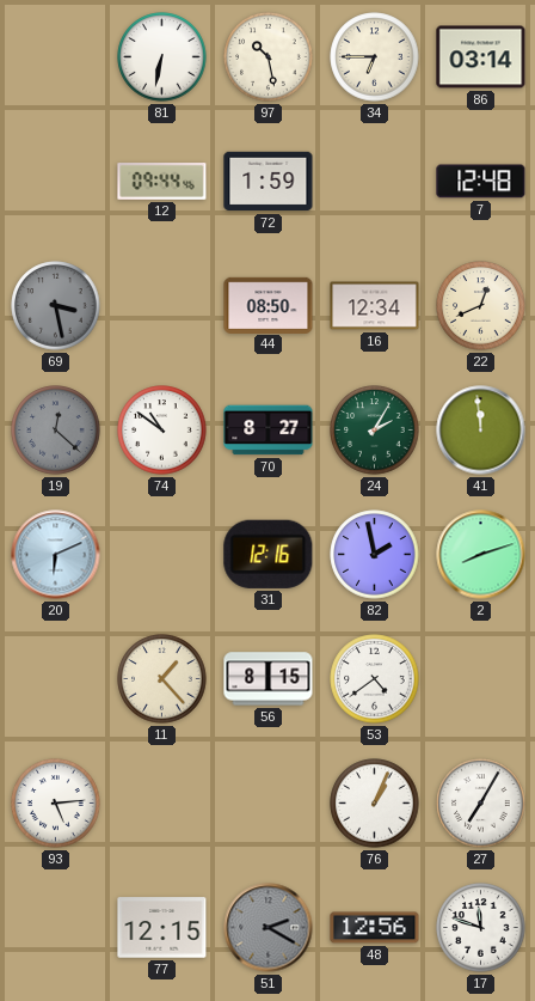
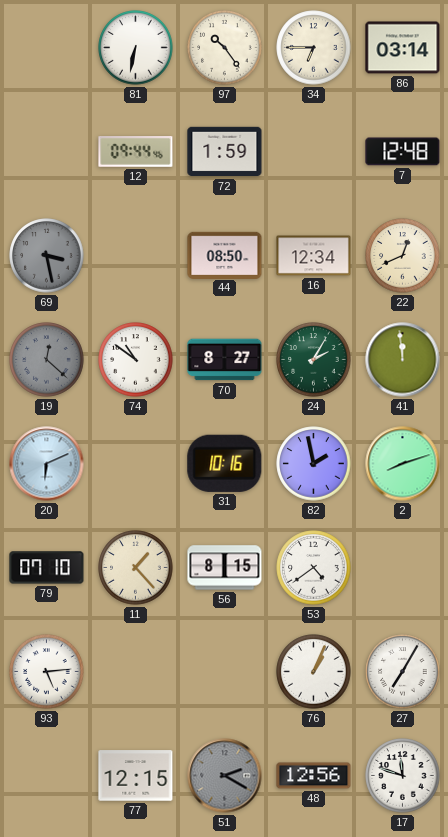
97: 10:28 -> 10:24
31: 12:16 -> 10:16
79: none -> 07:10
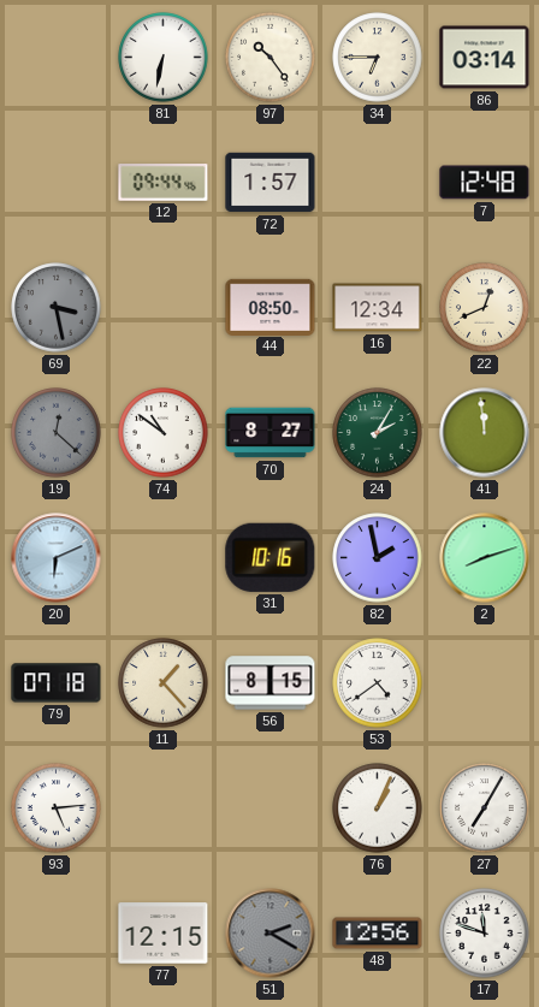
72: 1:59 -> 1:57
79: 07:10 -> 07:18
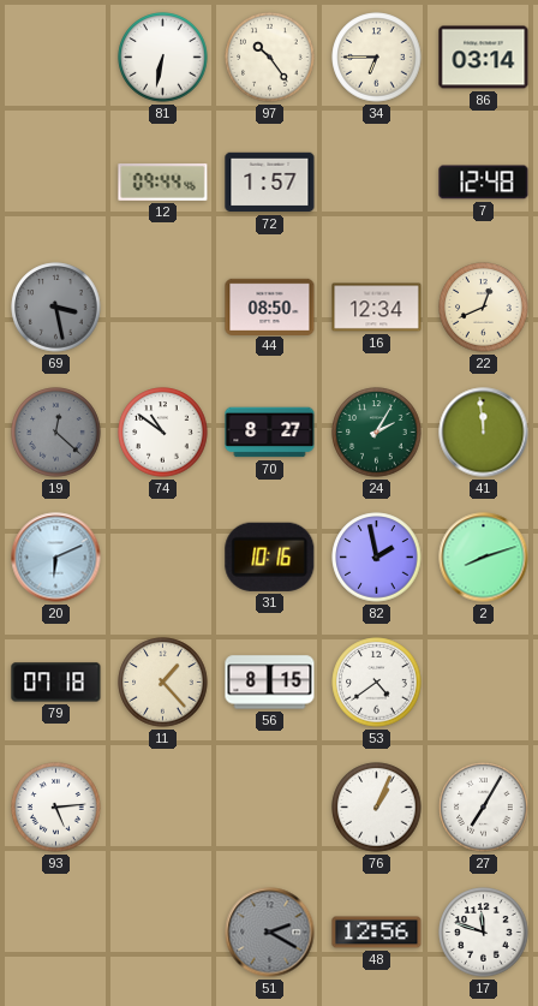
77: 12:15 -> none
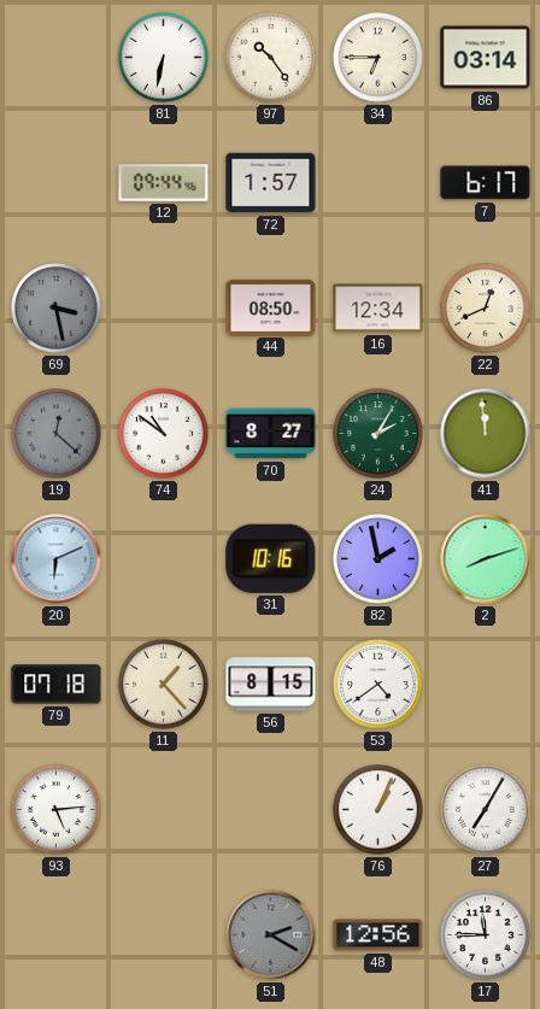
7: 12:48 -> 6:17
17: 11:48 -> 11:45
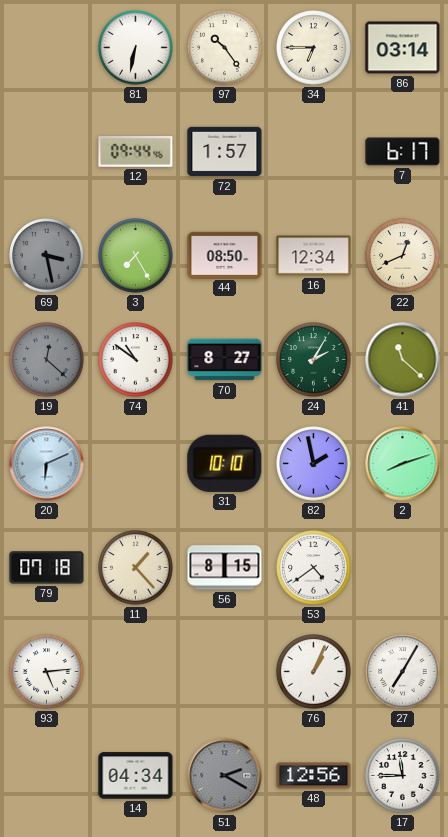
3: none -> 7:25
41: 11:59 -> 11:22
31: 10:16 -> 10:10
14: none -> 04:34
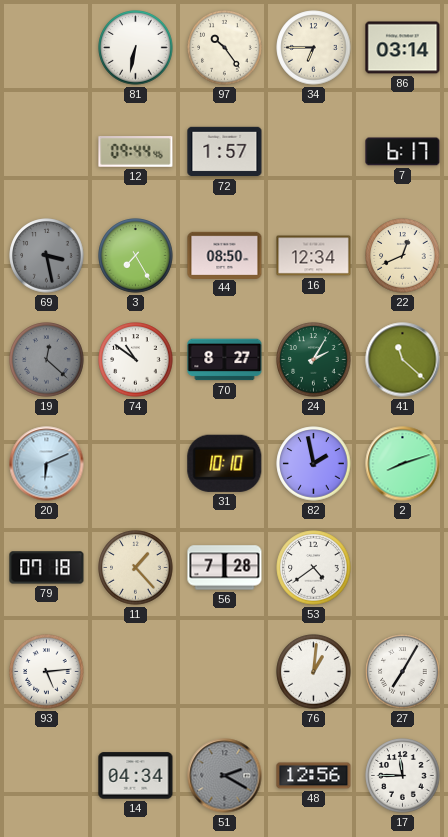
56: 8:15 -> 7:28
76: 1:04 -> 1:01
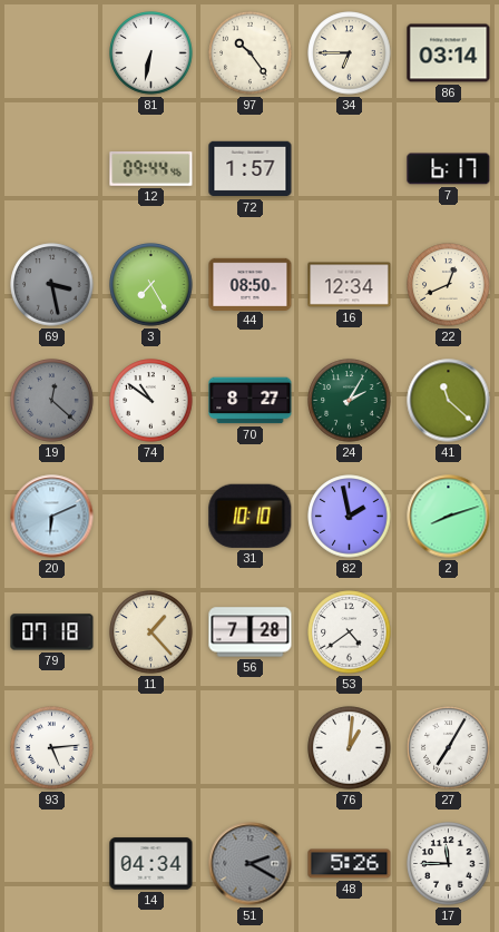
48: 12:56 -> 5:26
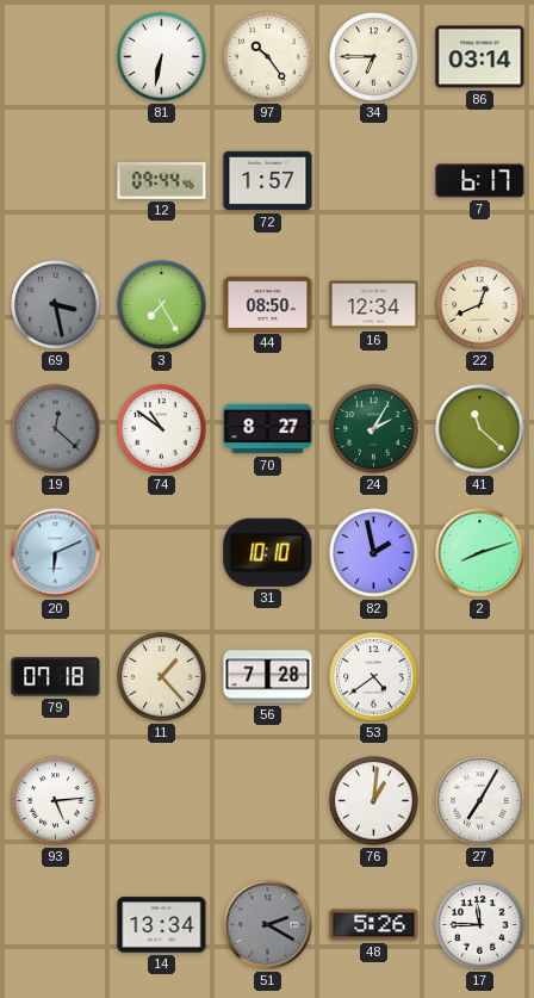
14: 04:34 -> 13:34
